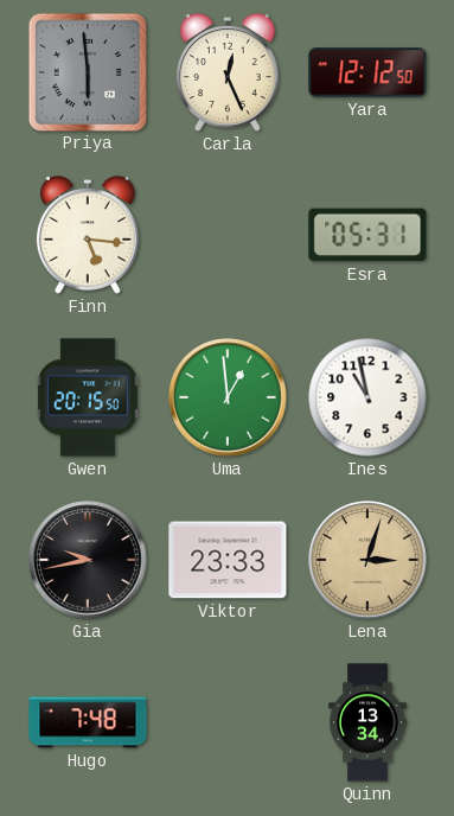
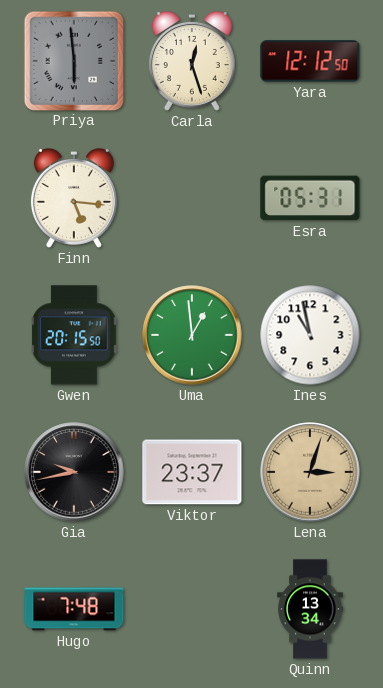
Carla: 12:26 -> 12:27
Viktor: 23:33 -> 23:37
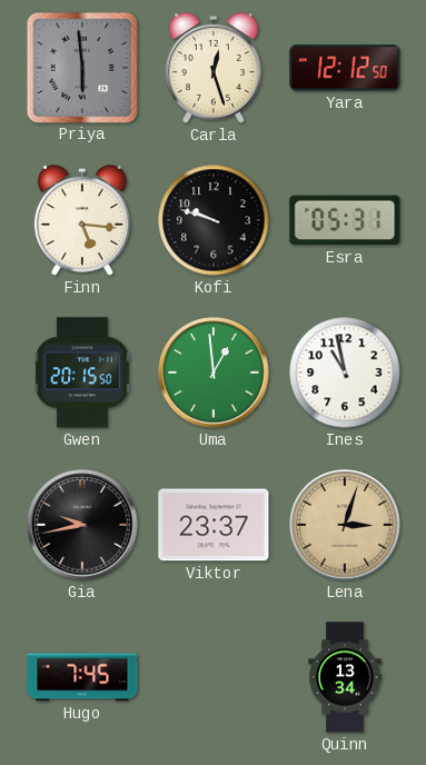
Kofi: none -> 9:48
Hugo: 7:48 -> 7:45
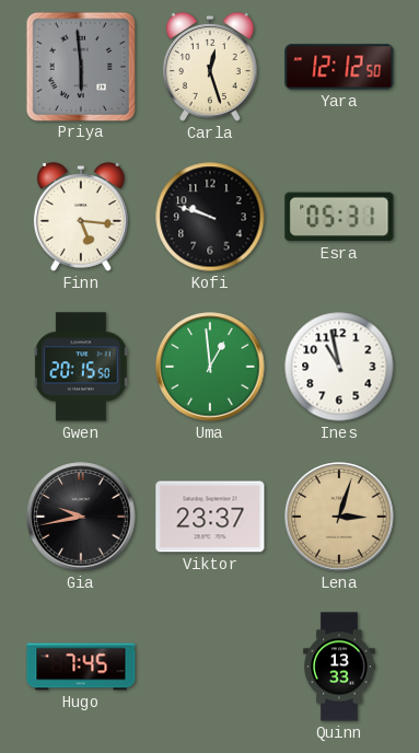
Quinn: 13:34 -> 13:33
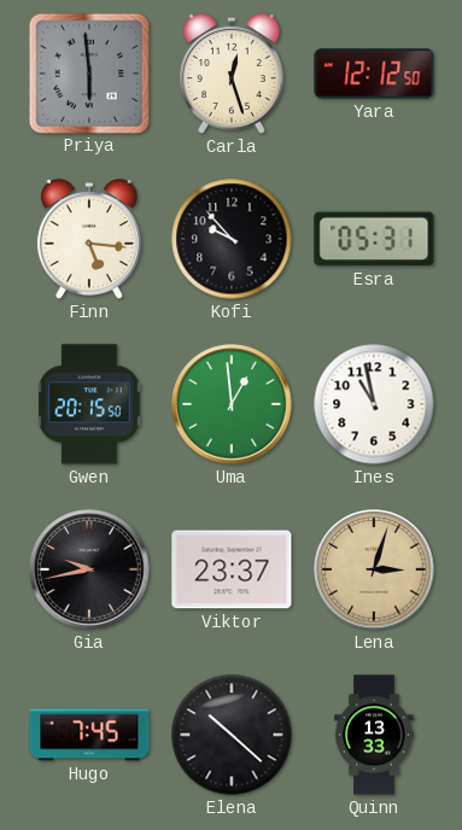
Kofi: 9:48 -> 9:53
Elena: none -> 10:22
